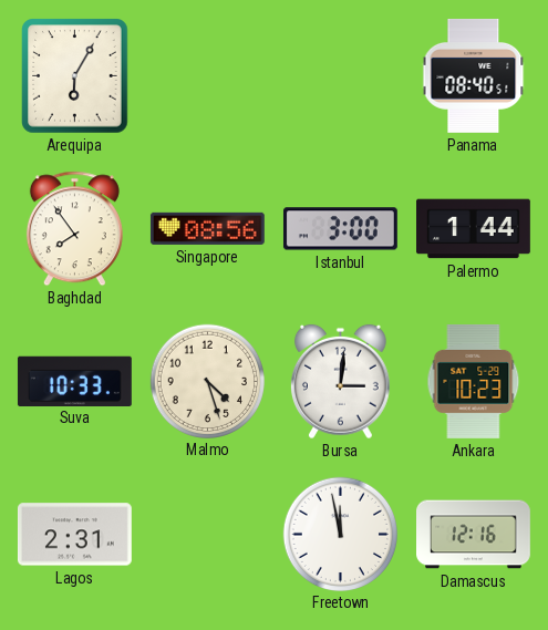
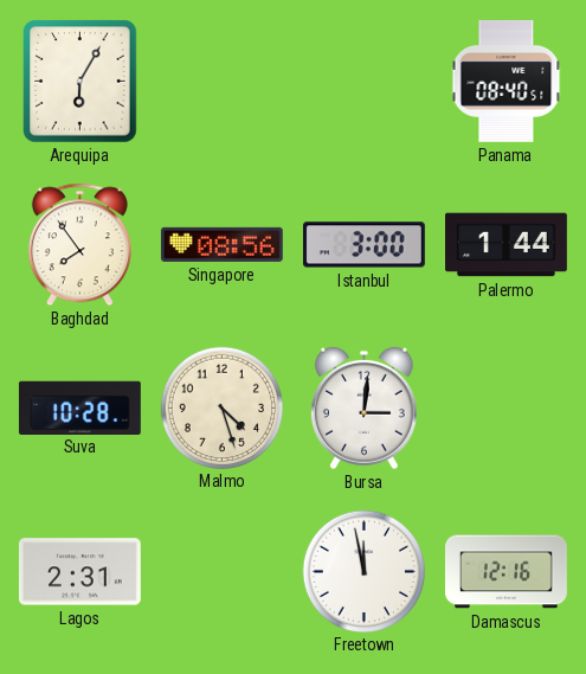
Suva: 10:33 -> 10:28
Ankara: 10:23 -> none
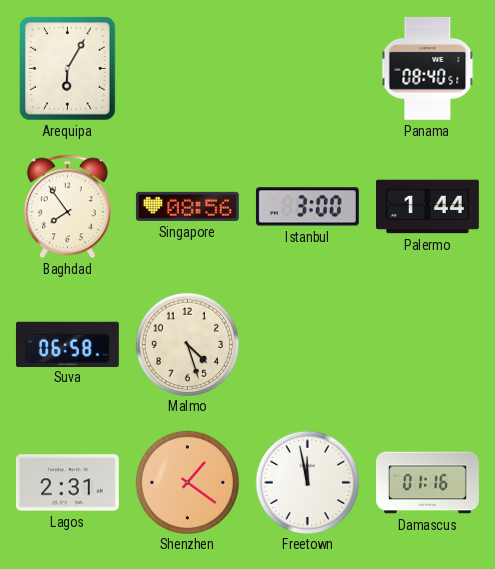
Suva: 10:28 -> 06:58
Bursa: 3:01 -> none
Shenzhen: none -> 1:21
Damascus: 12:16 -> 01:16
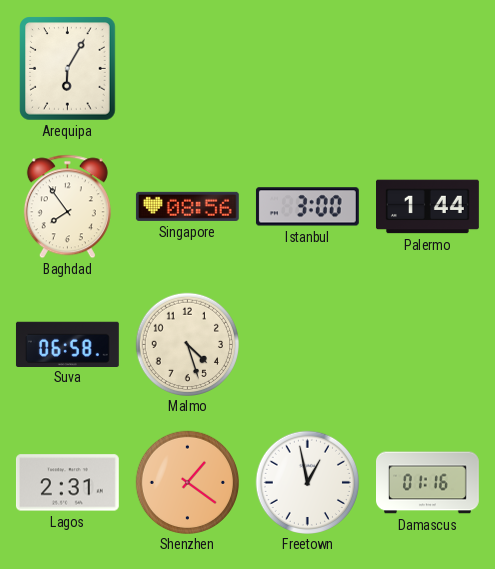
Panama: 08:40 -> none
Freetown: 11:58 -> 12:58
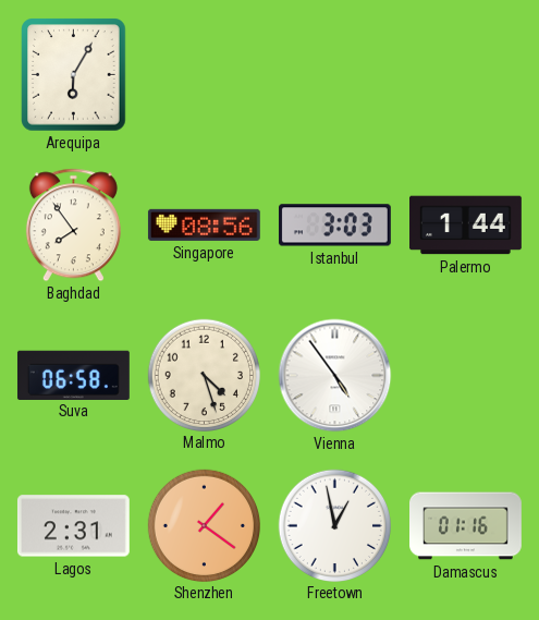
Istanbul: 3:00 -> 3:03
Vienna: none -> 4:54
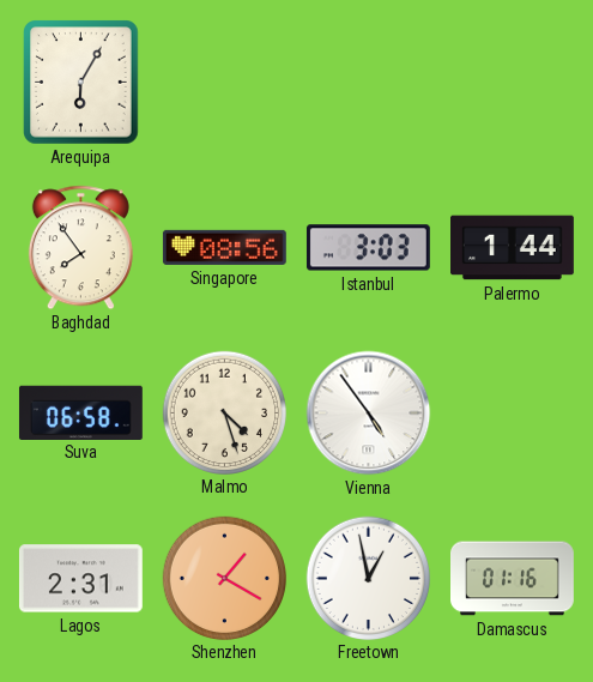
Shenzhen: 1:21 -> 1:20
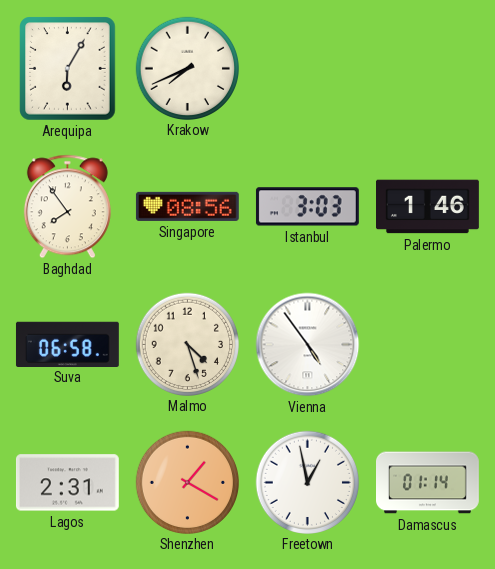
Krakow: none -> 7:41
Palermo: 1:44 -> 1:46
Damascus: 01:16 -> 01:14
